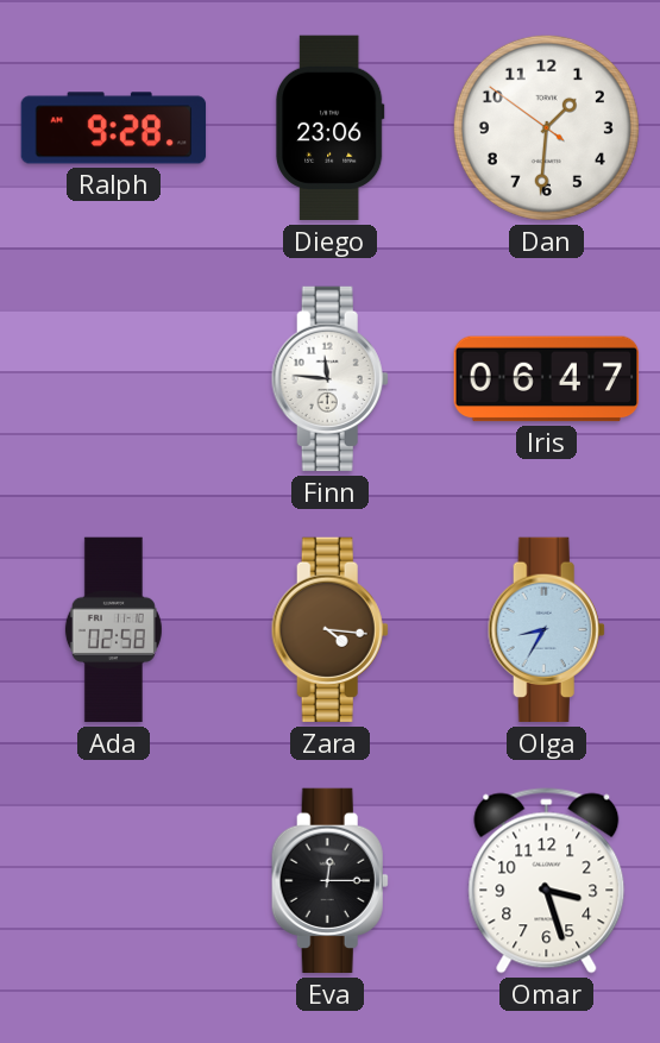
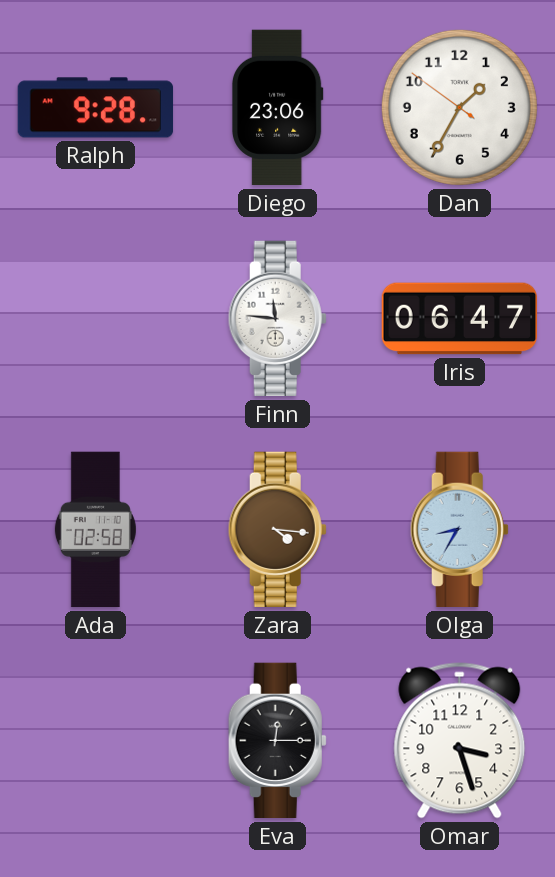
Dan: 1:30 -> 1:34
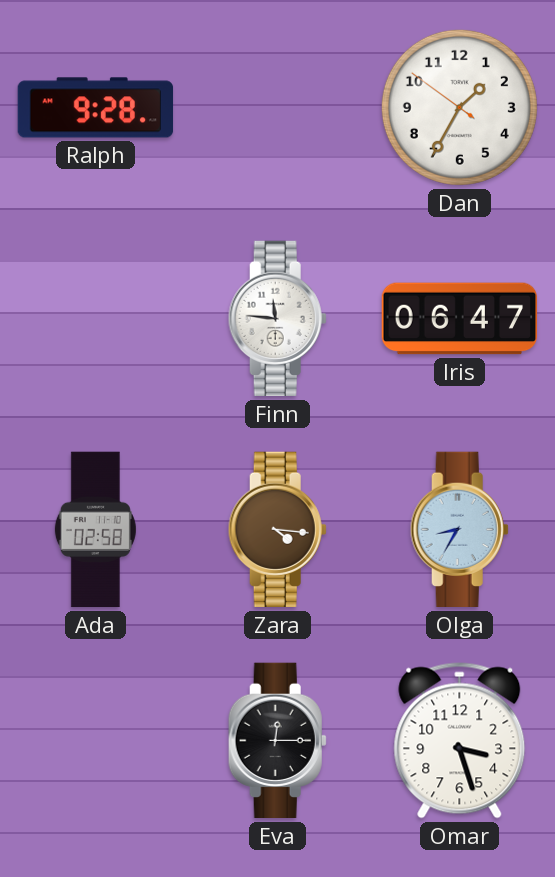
Diego: 23:06 -> none
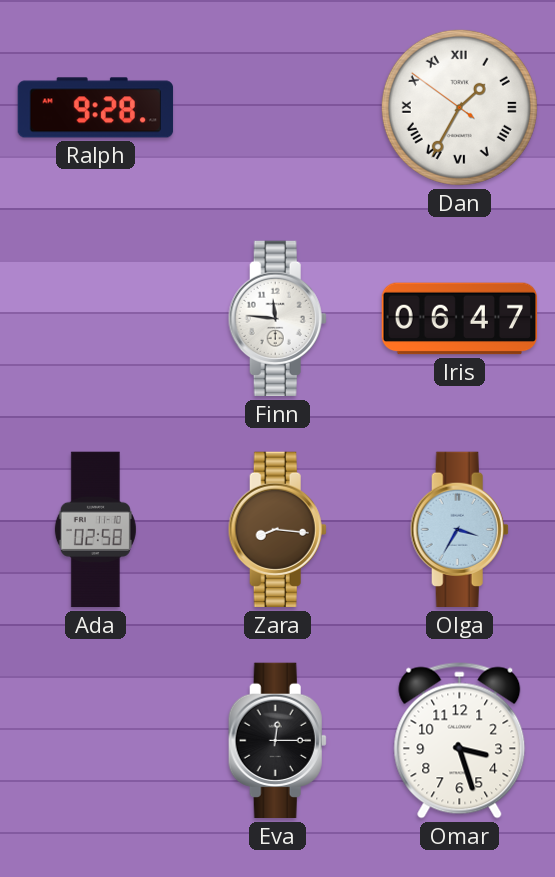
Dan numerals: Arabic -> Roman
Zara: 4:16 -> 8:16
Olga: 8:35 -> 3:35
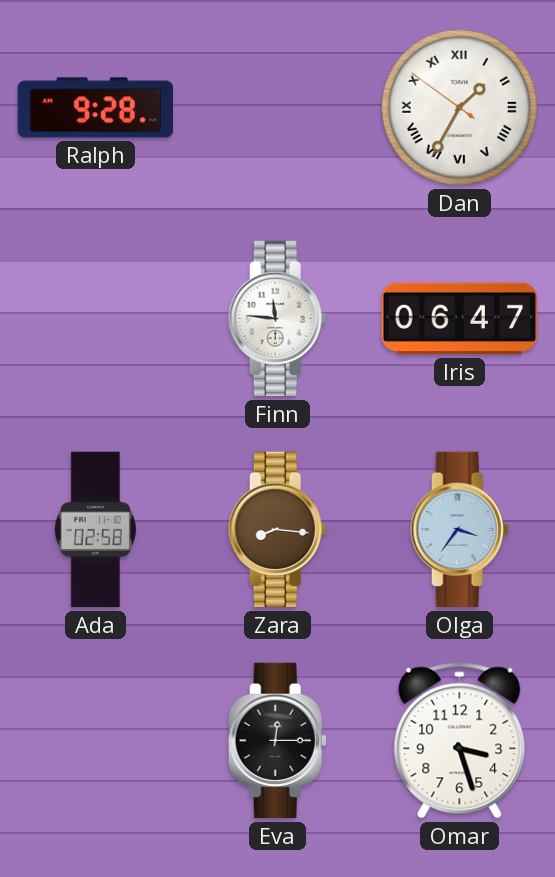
Olga: 3:35 -> 3:36
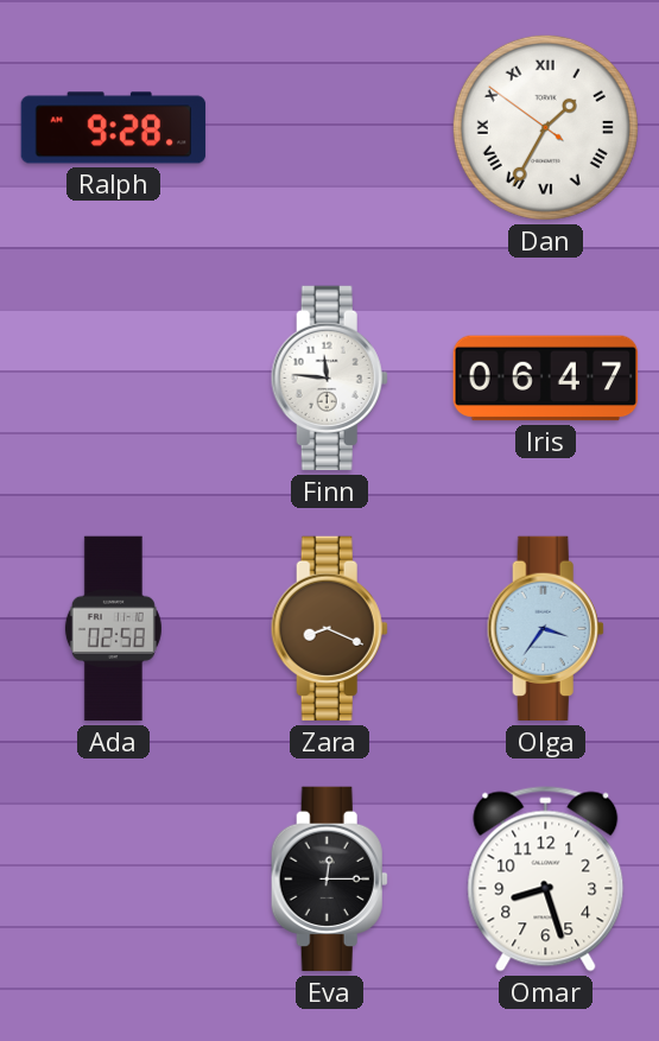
Zara: 8:16 -> 8:19
Omar: 3:27 -> 8:27
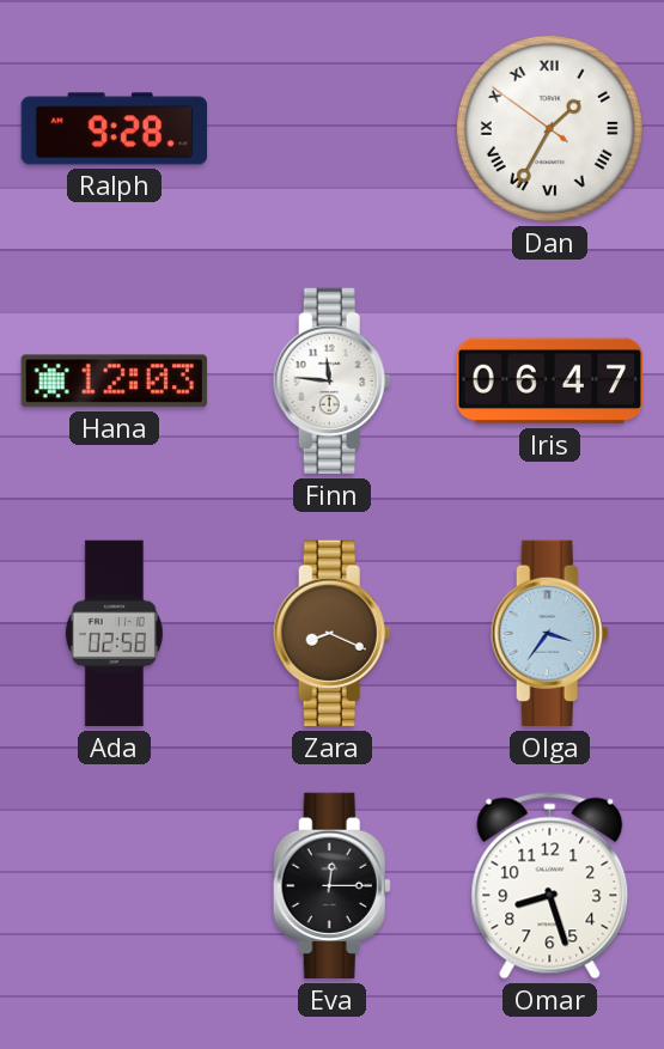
Hana: none -> 12:03
